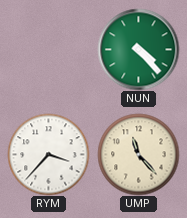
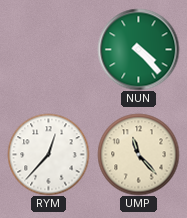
RYM: 3:37 -> 12:37
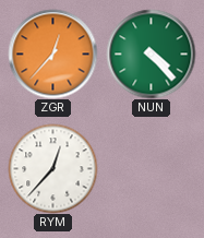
ZGR: none -> 12:37
UMP: 11:23 -> none
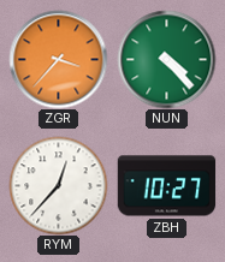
ZGR: 12:37 -> 3:37
ZBH: none -> 10:27
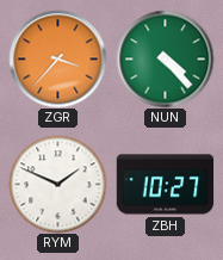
RYM: 12:37 -> 1:49
